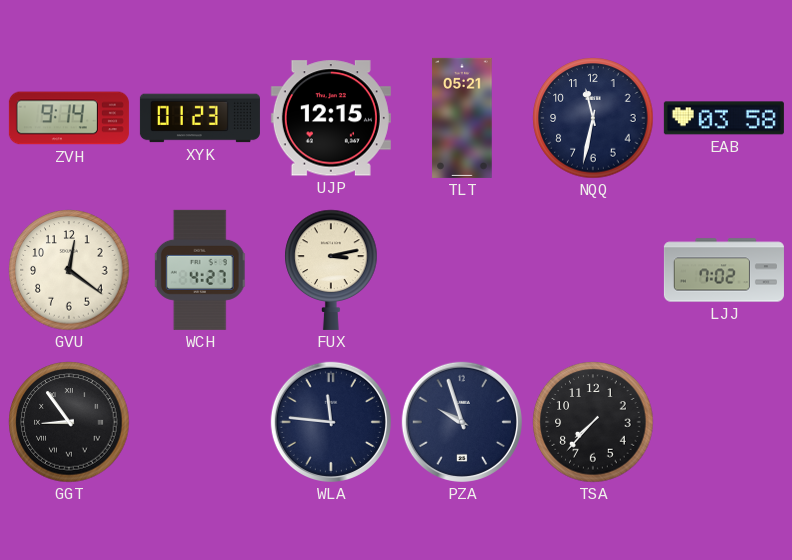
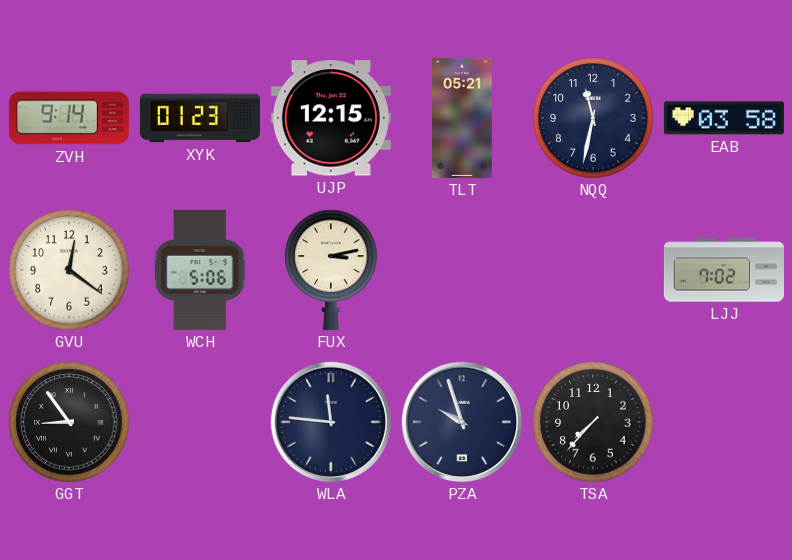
WCH: 4:27 -> 5:06
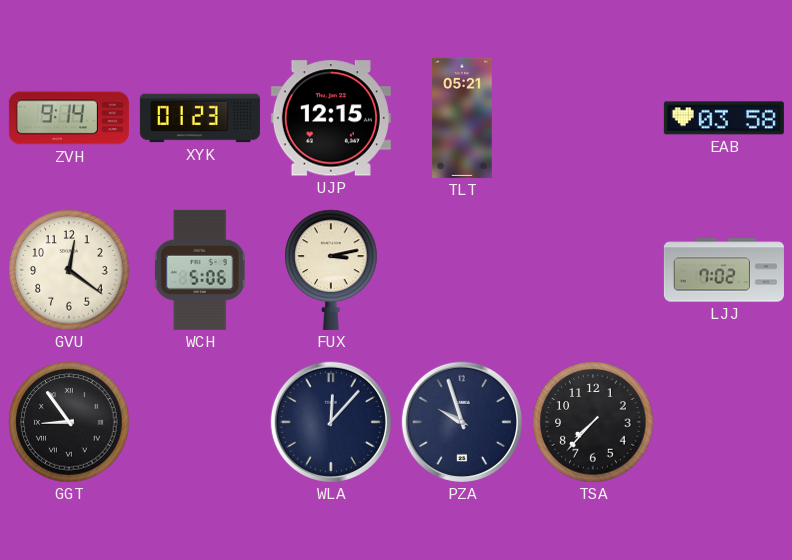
NQQ: 11:32 -> none
WLA: 11:46 -> 12:07
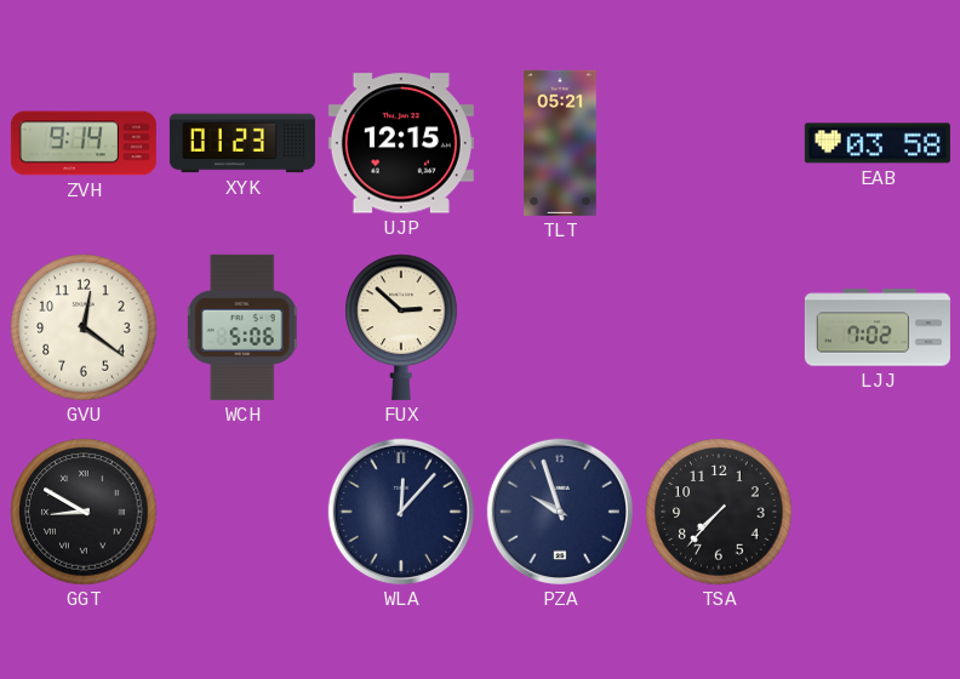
FUX: 3:13 -> 2:52
GGT: 8:54 -> 8:50
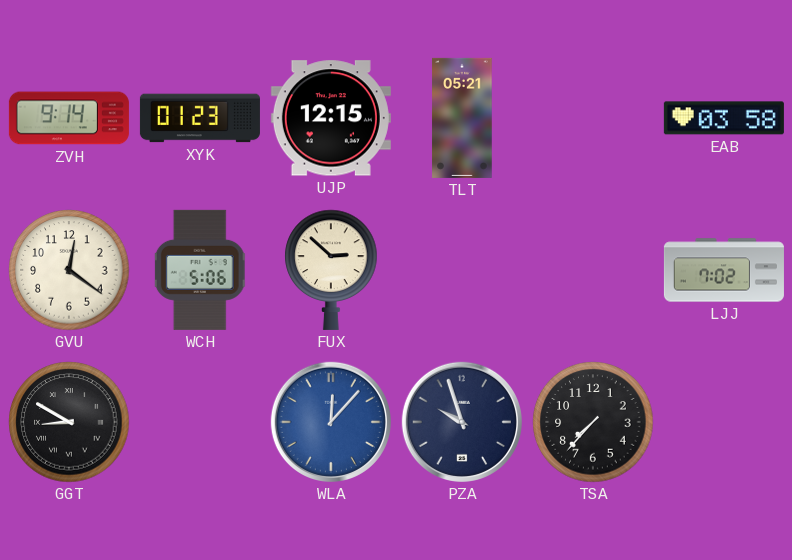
WLA dial: navy -> blue
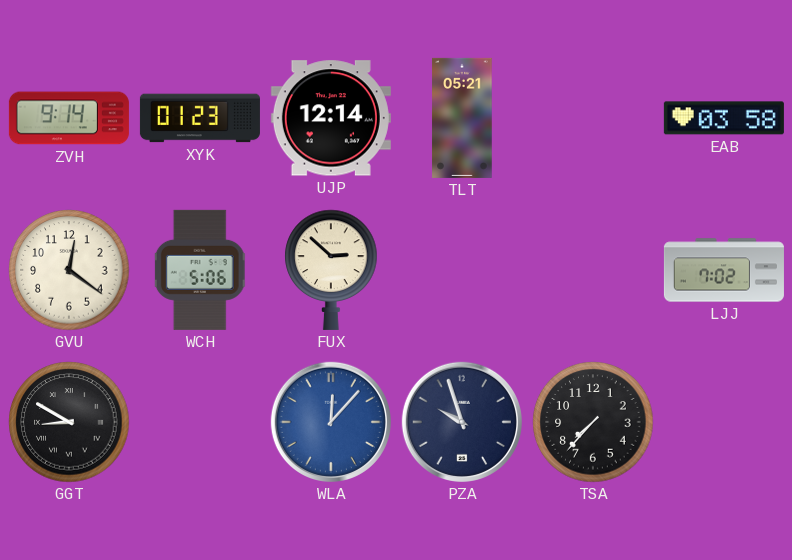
UJP: 12:15 -> 12:14
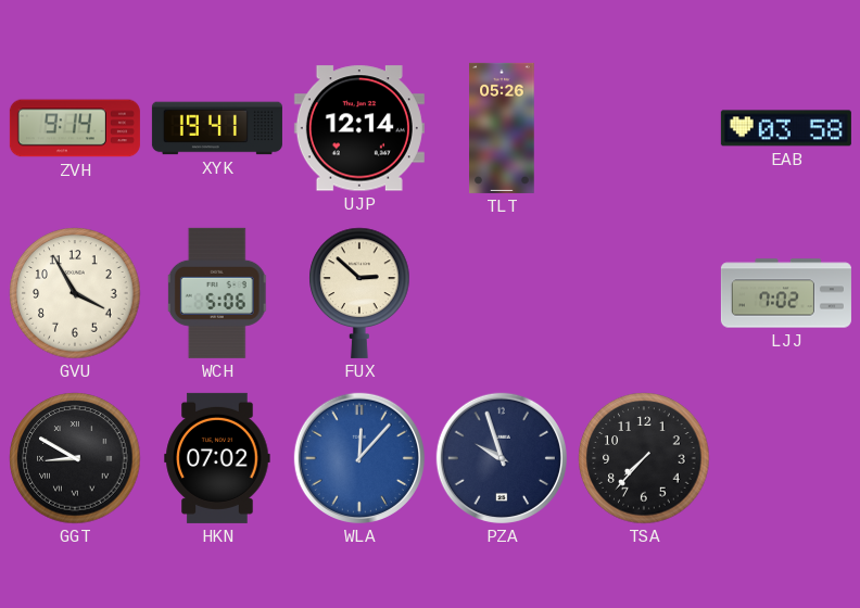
XYK: 01:23 -> 19:41
TLT: 05:21 -> 05:26
GVU: 12:21 -> 3:55
HKN: none -> 07:02
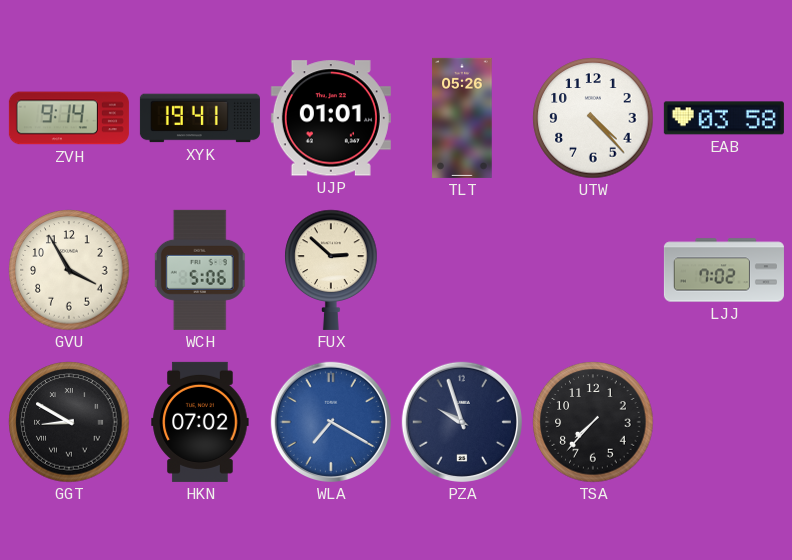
UJP: 12:14 -> 01:01
UTW: none -> 4:23
WLA: 12:07 -> 7:20
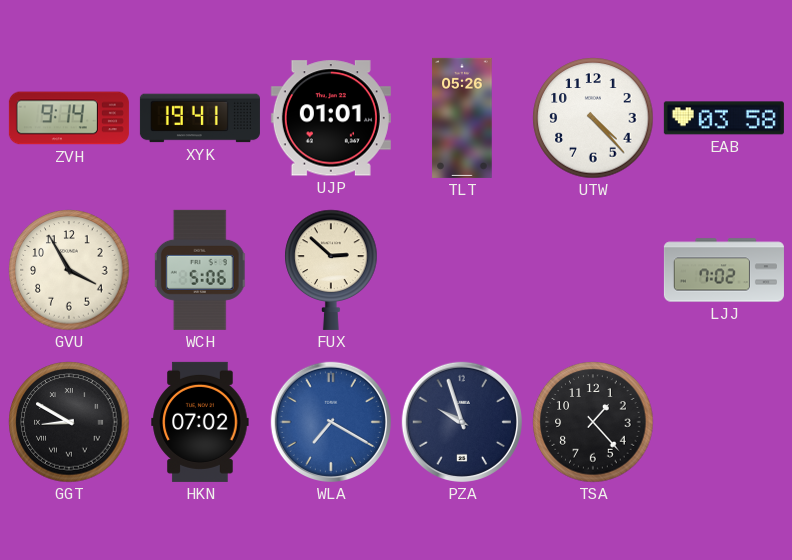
TSA: 7:37 -> 1:23
